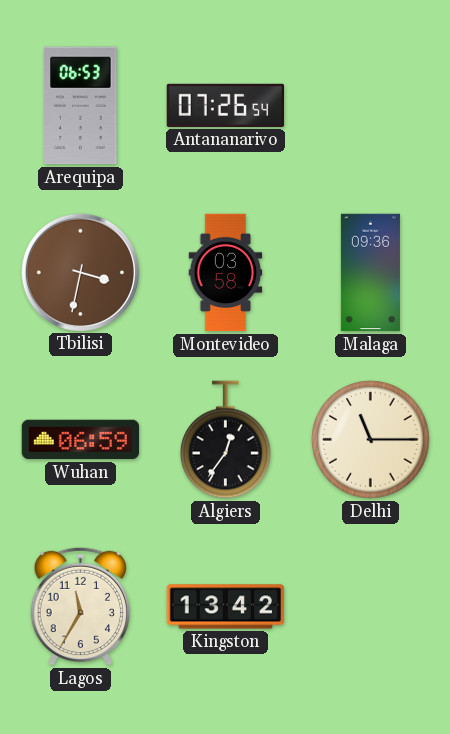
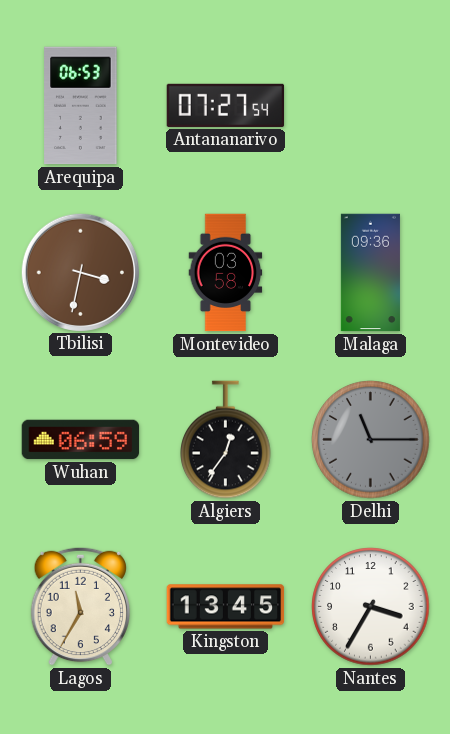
Antananarivo: 07:26 -> 07:27
Delhi dial: cream -> grey
Kingston: 13:42 -> 13:45
Nantes: none -> 3:35
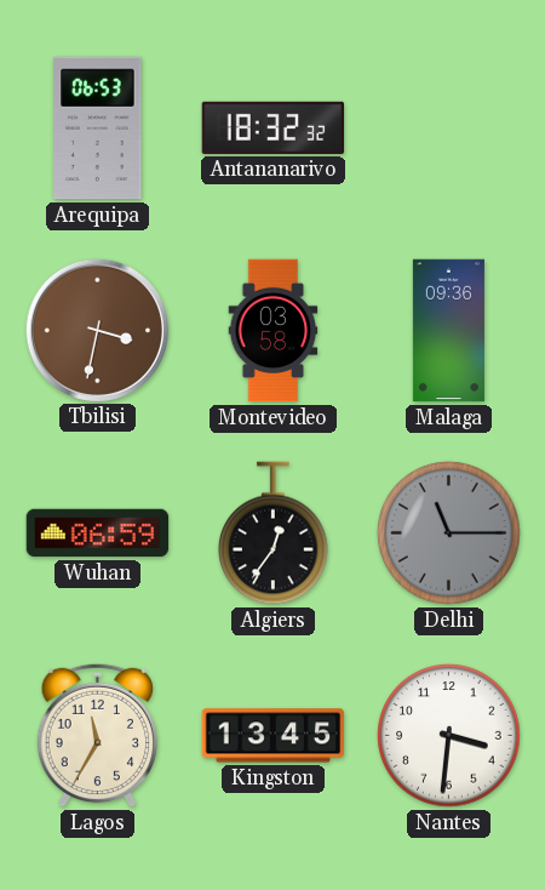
Antananarivo: 07:27 -> 18:32
Nantes: 3:35 -> 3:31
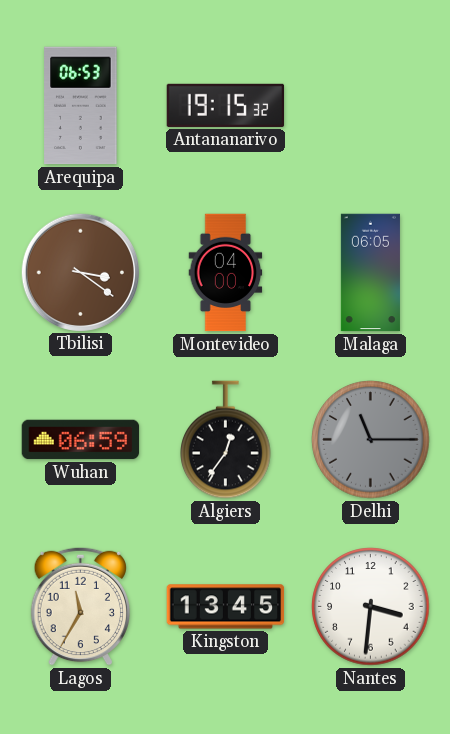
Antananarivo: 18:32 -> 19:15
Tbilisi: 3:32 -> 3:21
Montevideo: 03:58 -> 04:00
Malaga: 09:36 -> 06:05
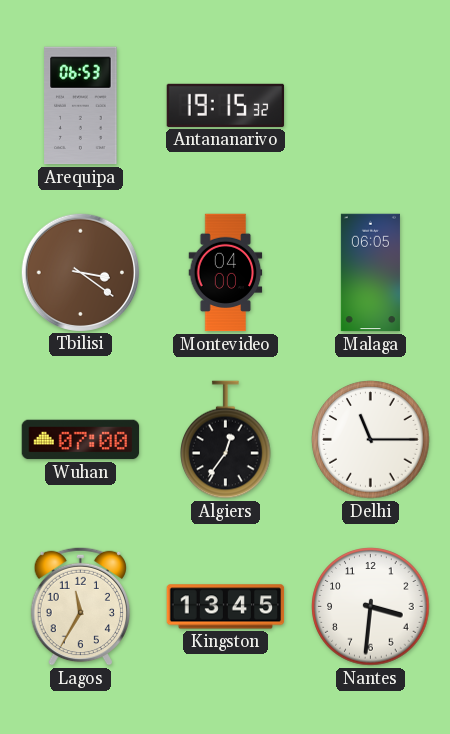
Wuhan: 06:59 -> 07:00
Delhi dial: grey -> white
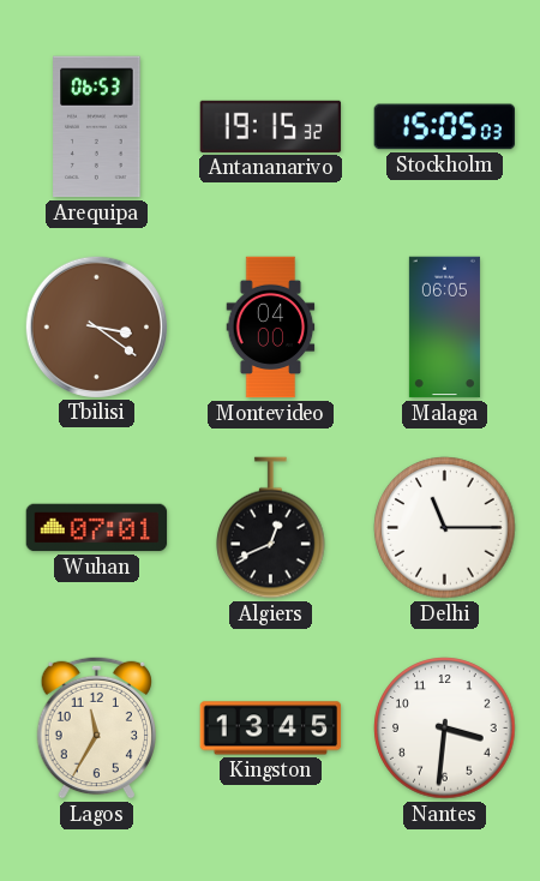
Stockholm: none -> 15:05
Wuhan: 07:00 -> 07:01
Algiers: 12:36 -> 12:41
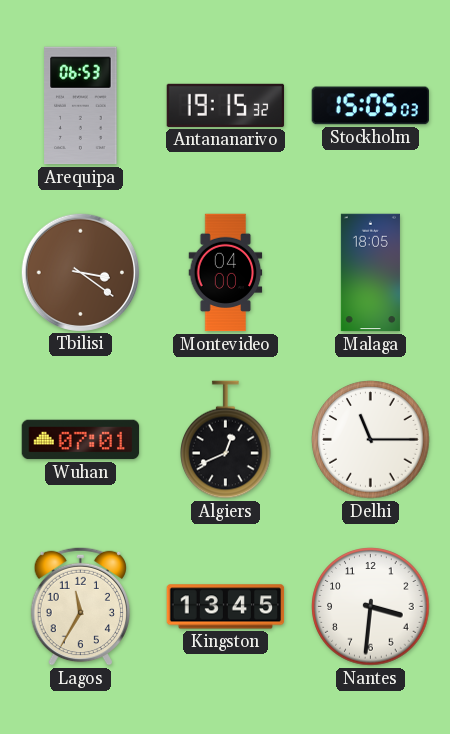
Malaga: 06:05 -> 18:05
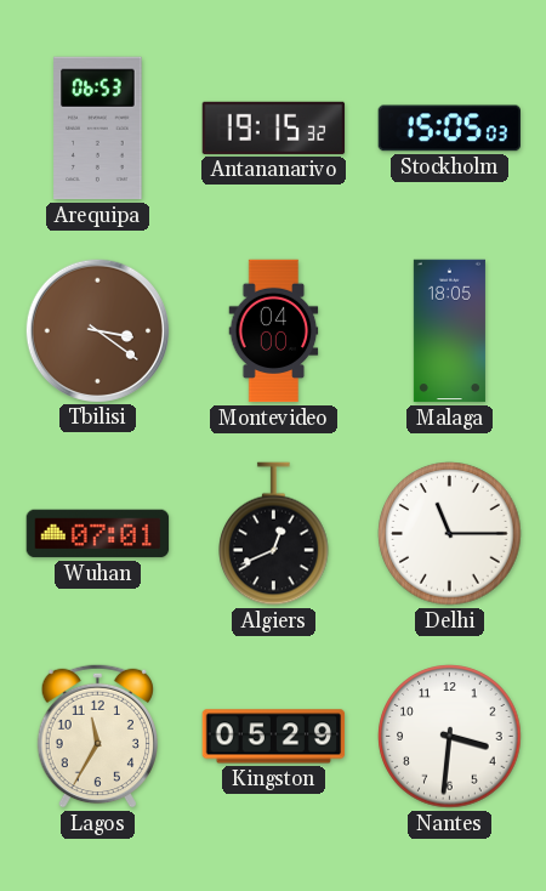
Kingston: 13:45 -> 05:29
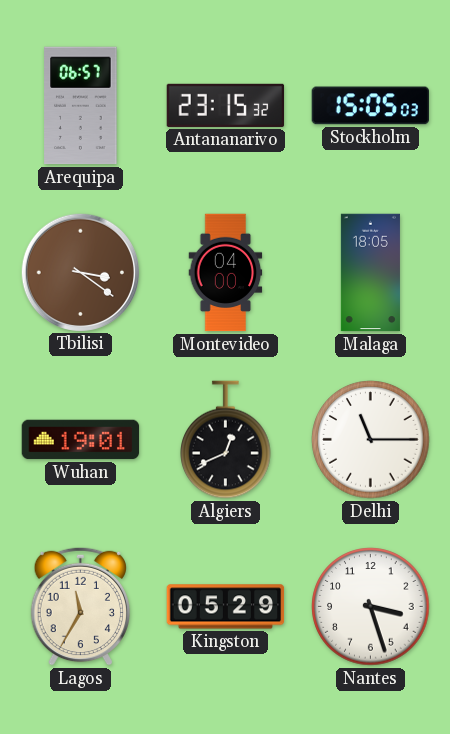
Arequipa: 06:53 -> 06:57
Antananarivo: 19:15 -> 23:15
Wuhan: 07:01 -> 19:01
Nantes: 3:31 -> 3:27
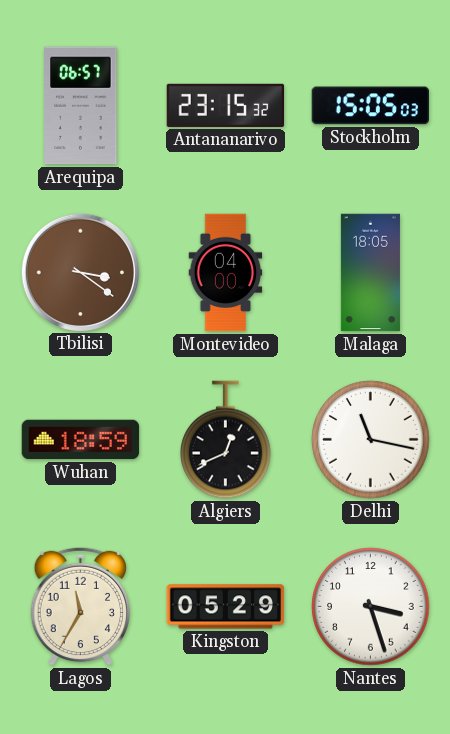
Wuhan: 19:01 -> 18:59
Delhi: 11:15 -> 11:17
